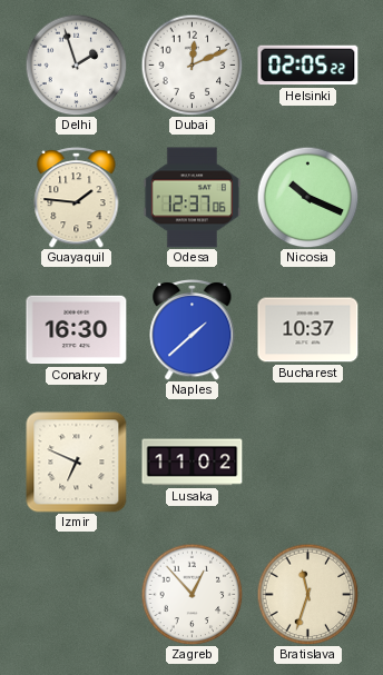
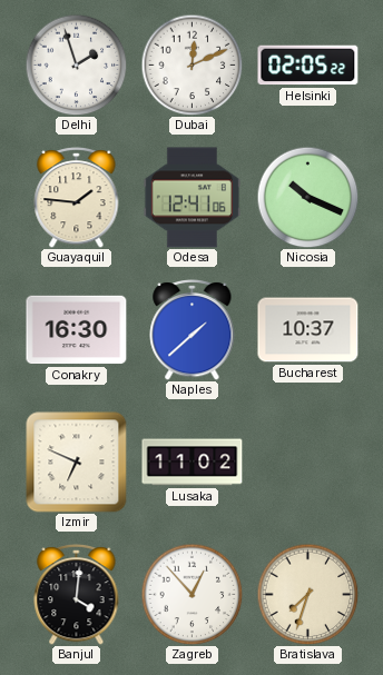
Odesa: 12:37 -> 12:41
Banjul: none -> 4:01
Bratislava: 11:33 -> 7:33
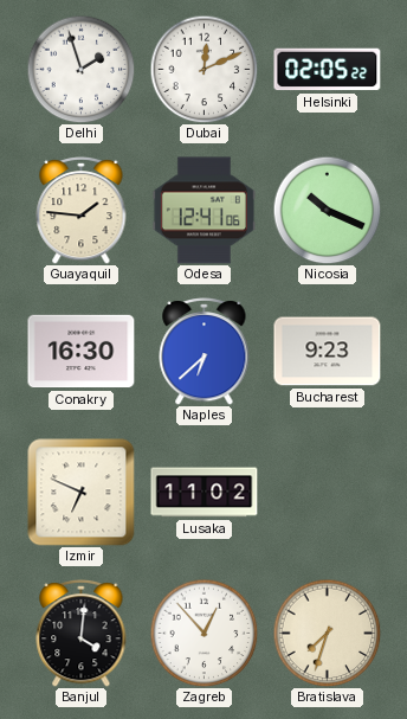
Naples: 1:38 -> 6:38
Bucharest: 10:37 -> 9:23
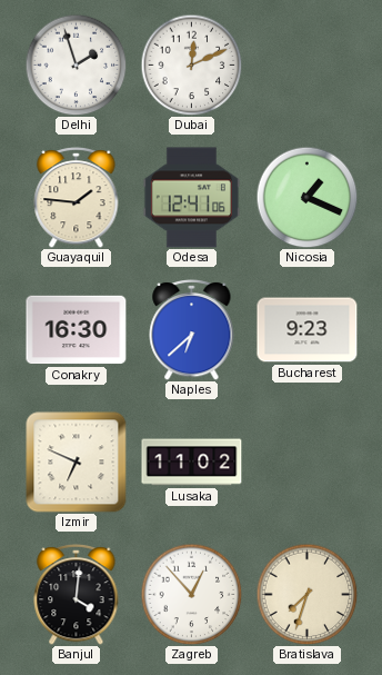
Helsinki: 02:05 -> none
Nicosia: 10:19 -> 1:19
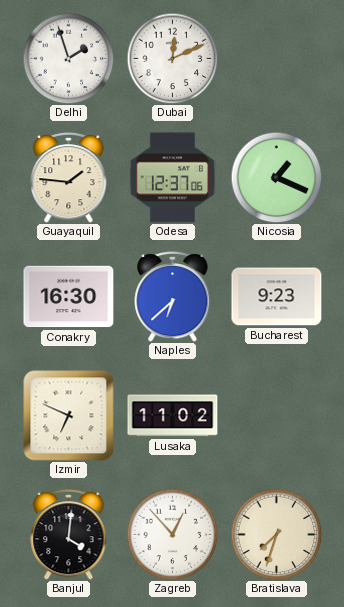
Odesa: 12:41 -> 12:37
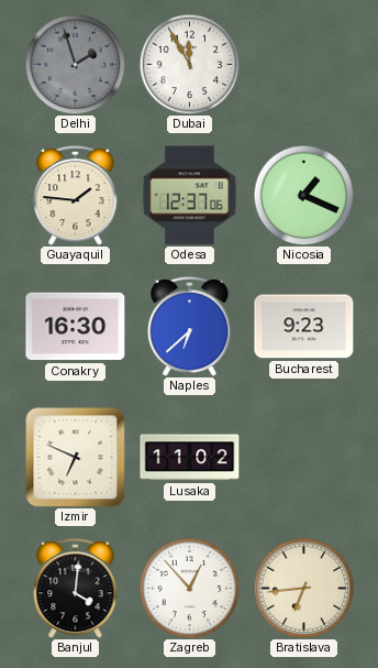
Delhi dial: white -> grey
Dubai: 12:11 -> 11:55
Bratislava: 7:33 -> 6:44
